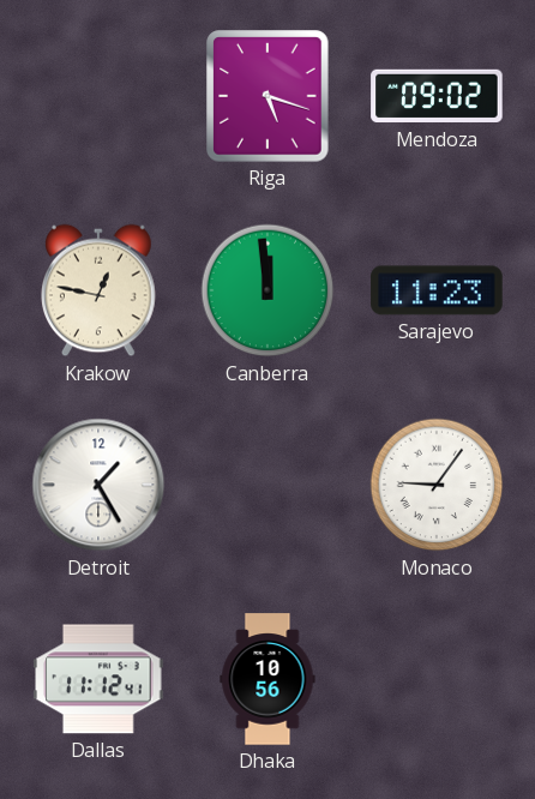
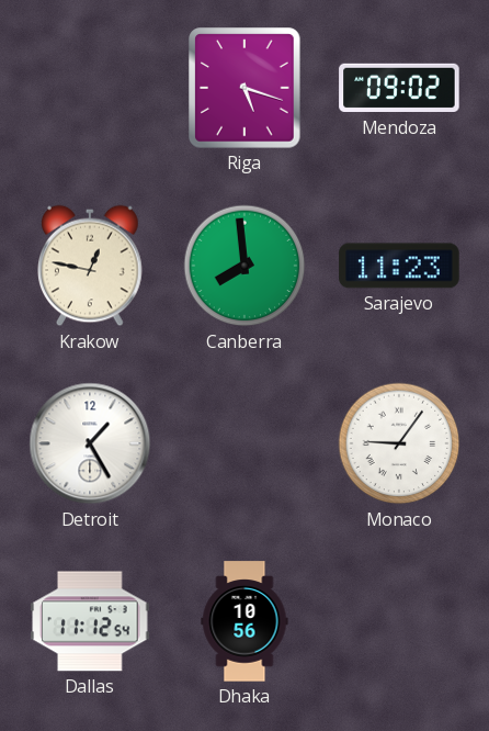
Canberra: 11:59 -> 7:59
Dallas: 11:12:41 -> 11:12:54
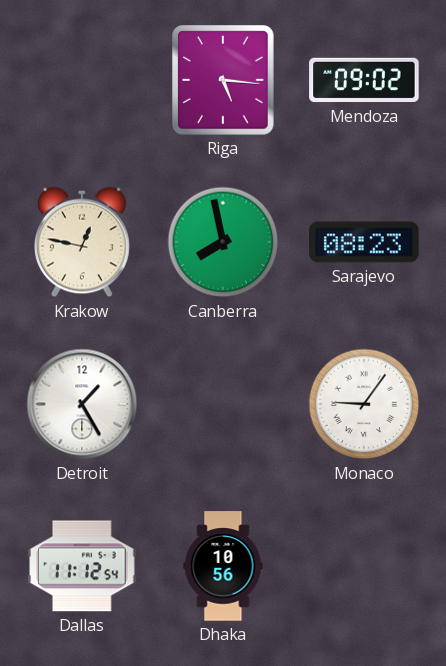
Riga: 5:18 -> 5:16
Canberra: 7:59 -> 7:58
Sarajevo: 11:23 -> 08:23
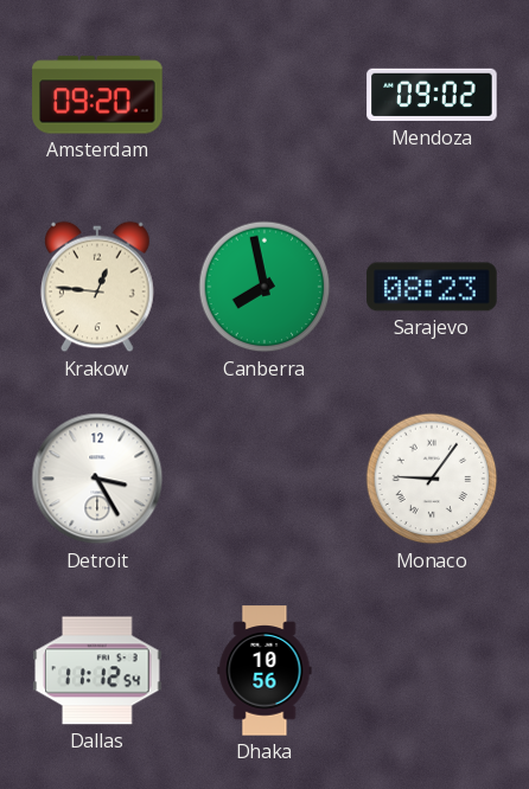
Amsterdam: none -> 09:20
Riga: 5:16 -> none
Krakow: 12:47 -> 12:46
Detroit: 1:25 -> 3:25
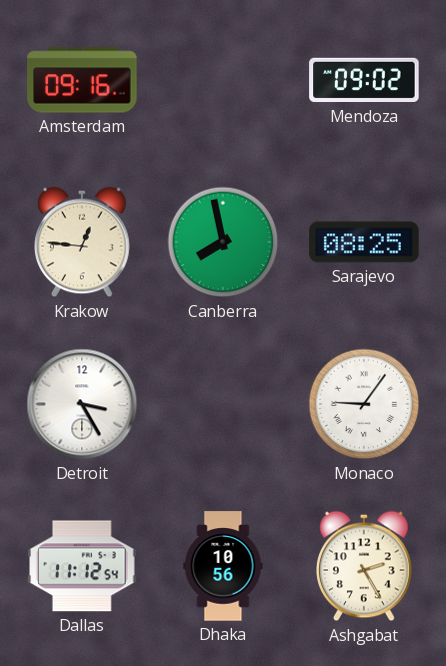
Amsterdam: 09:20 -> 09:16
Sarajevo: 08:23 -> 08:25
Ashgabat: none -> 2:25
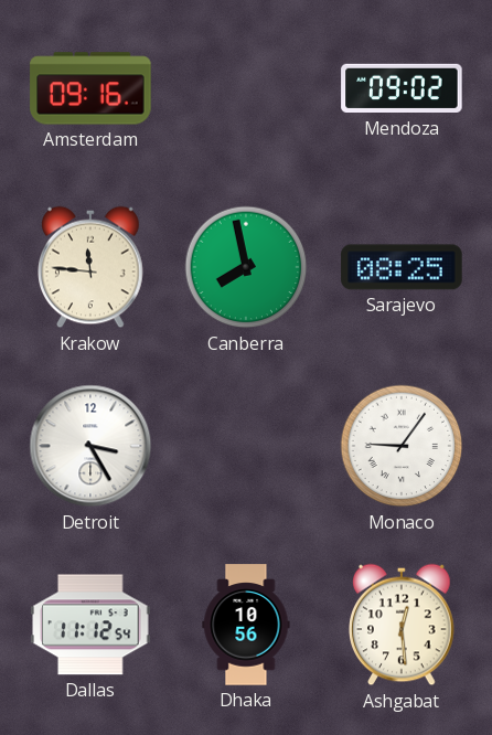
Krakow: 12:46 -> 11:46
Ashgabat: 2:25 -> 12:29
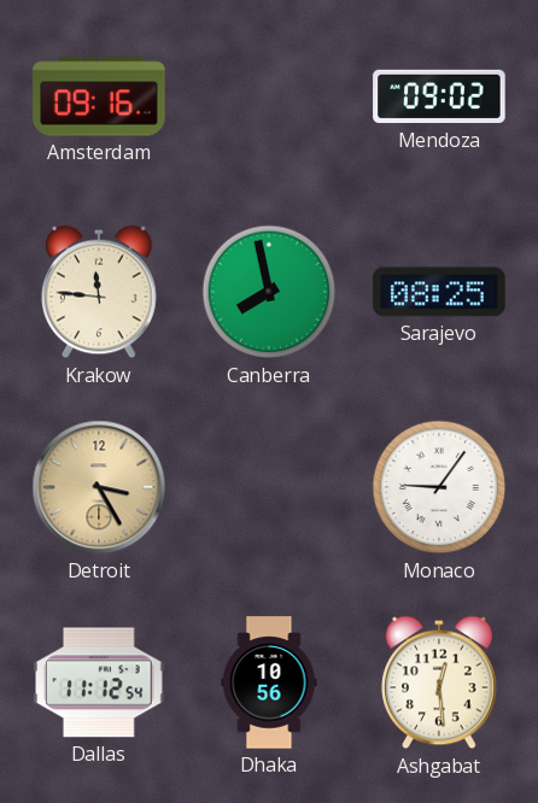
Detroit dial: white -> champagne
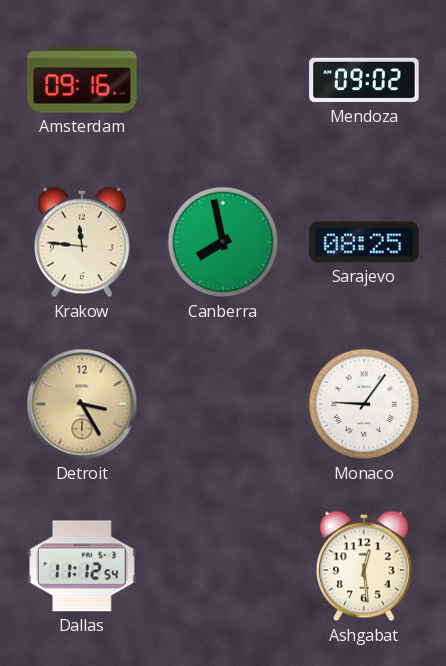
Dhaka: 10:56 -> none
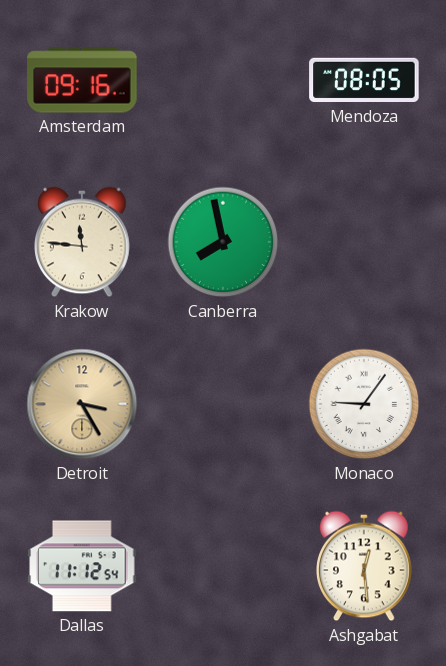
Mendoza: 09:02 -> 08:05
Sarajevo: 08:25 -> none
